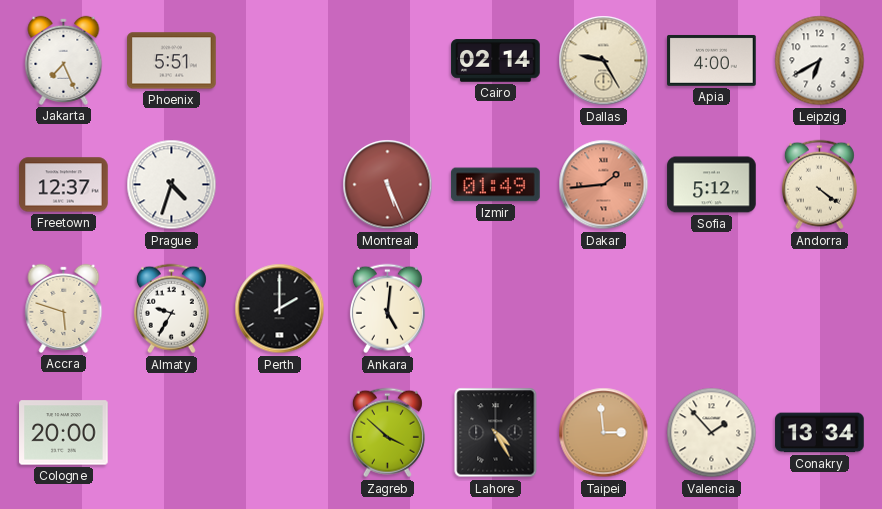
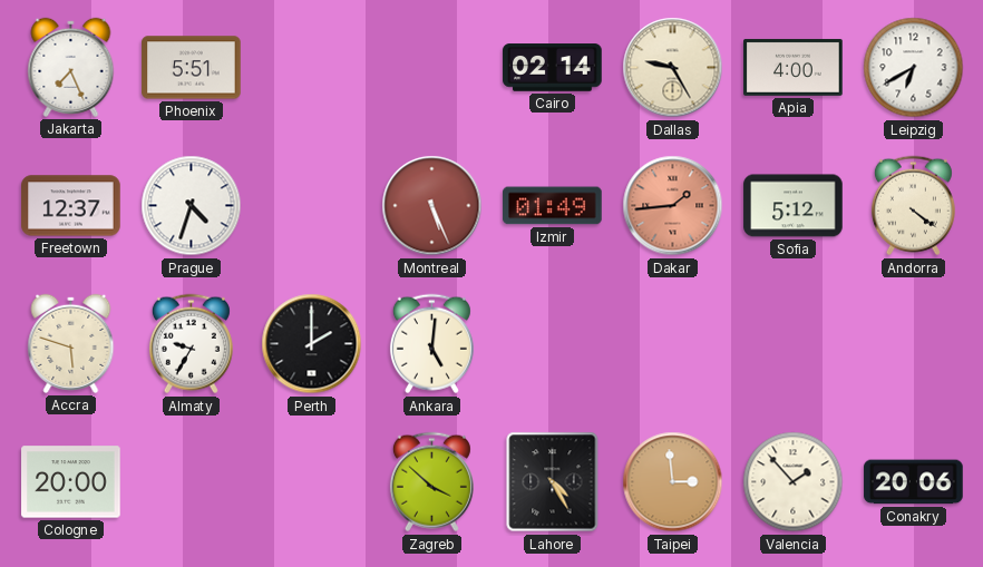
Conakry: 13:34 -> 20:06
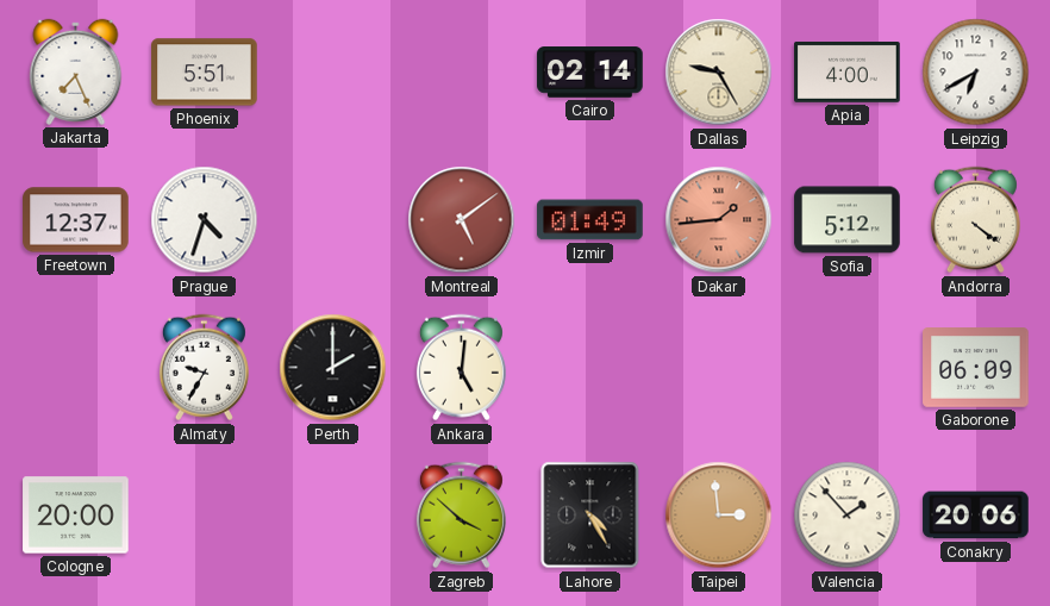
Montreal: 5:26 -> 5:09
Accra: 5:48 -> none
Gaborone: none -> 06:09
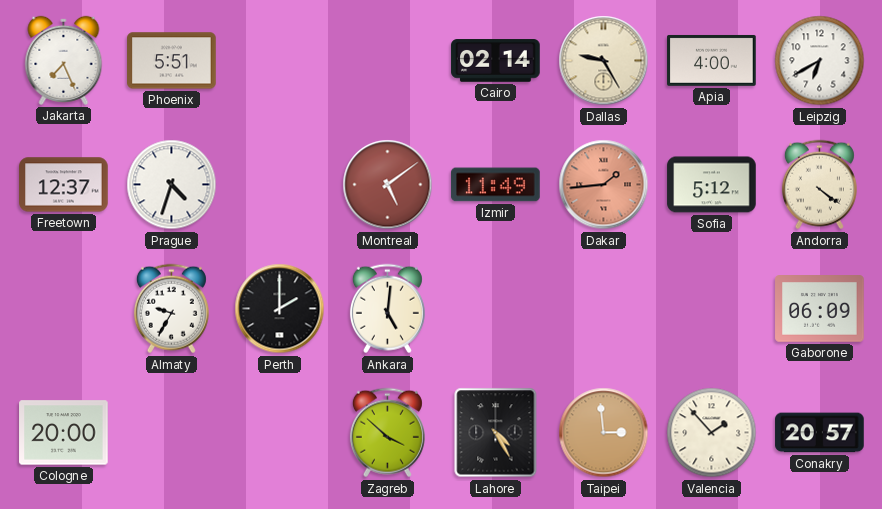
Izmir: 01:49 -> 11:49
Conakry: 20:06 -> 20:57
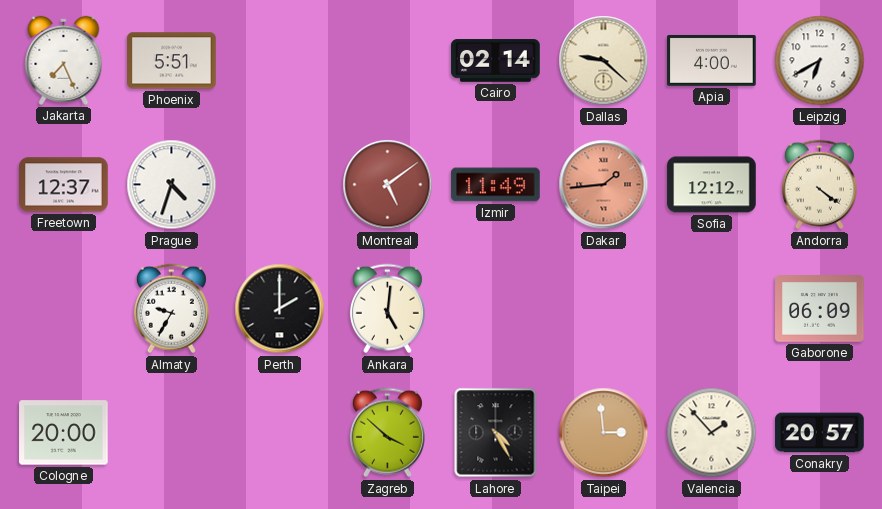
Dallas: 9:25 -> 9:22
Sofia: 5:12 -> 12:12
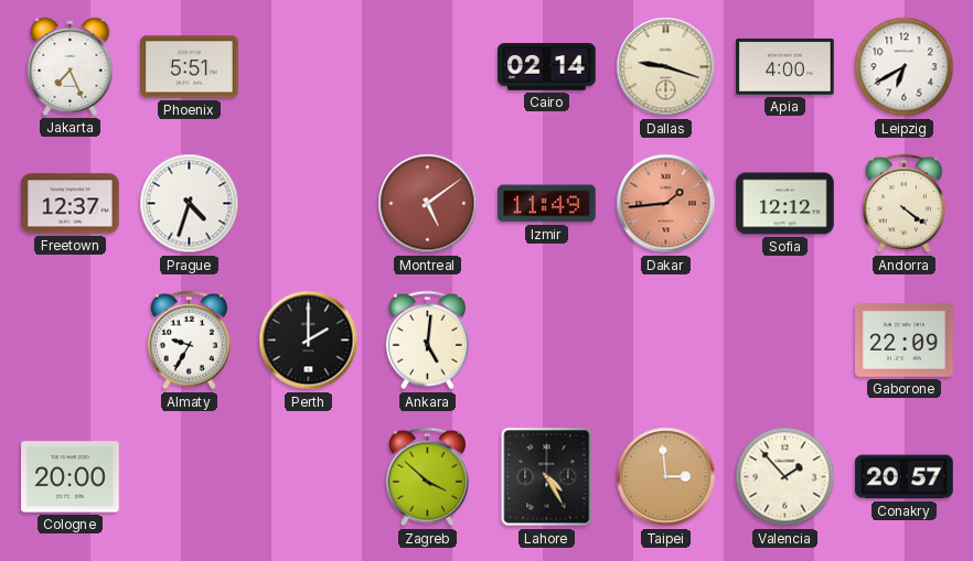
Dallas: 9:22 -> 9:18
Gaborone: 06:09 -> 22:09
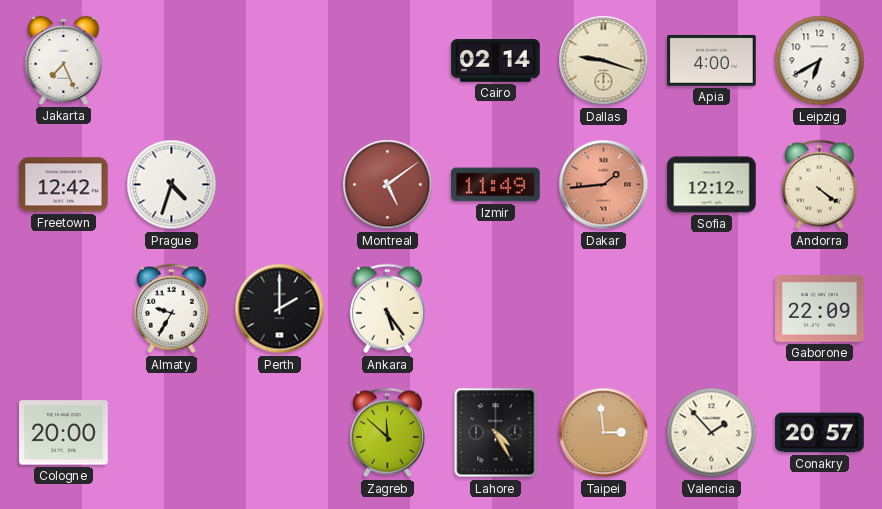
Phoenix: 5:51 -> none
Freetown: 12:37 -> 12:42
Ankara: 5:01 -> 5:24
Zagreb: 3:52 -> 11:52
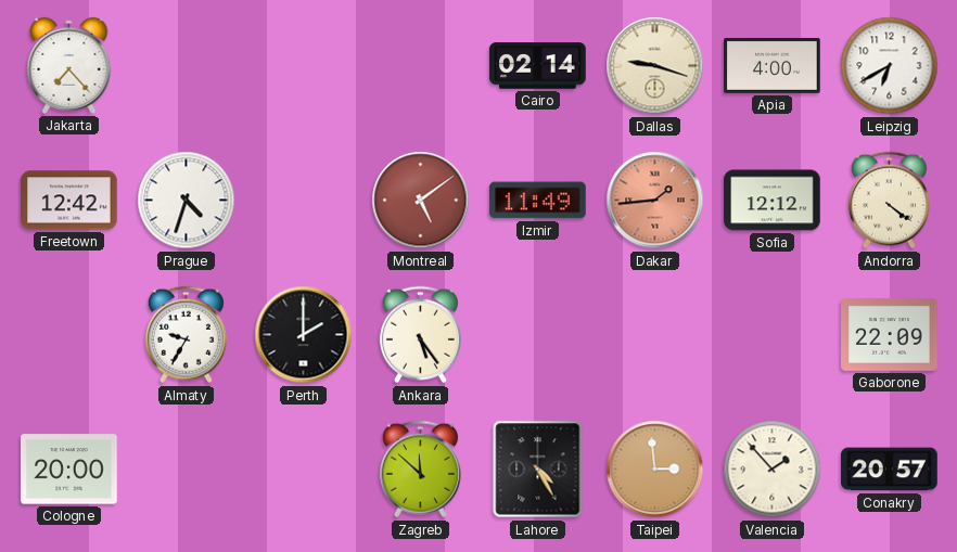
Jakarta: 7:26 -> 7:23
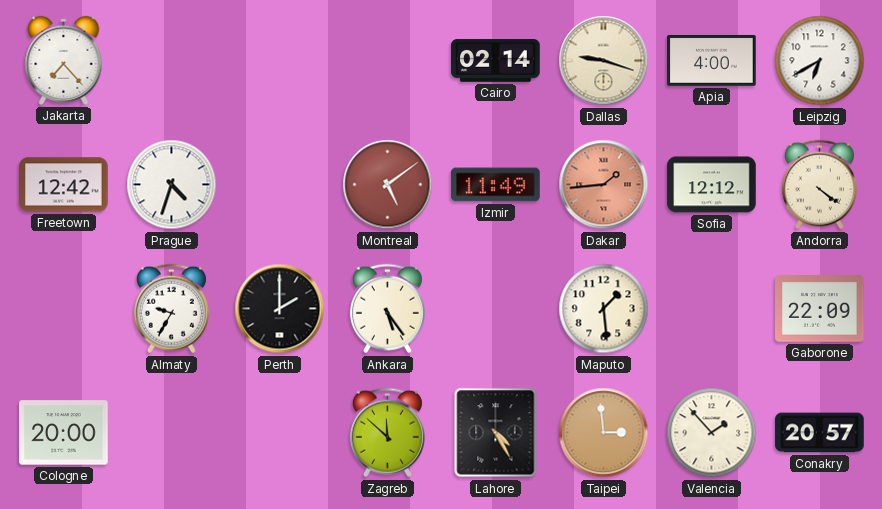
Maputo: none -> 1:29
